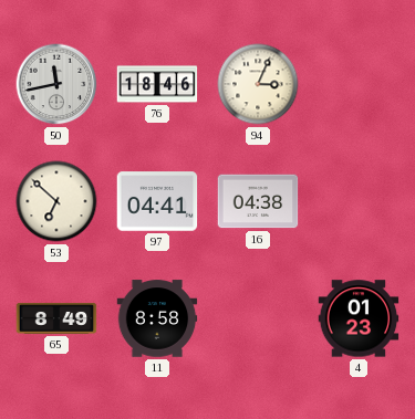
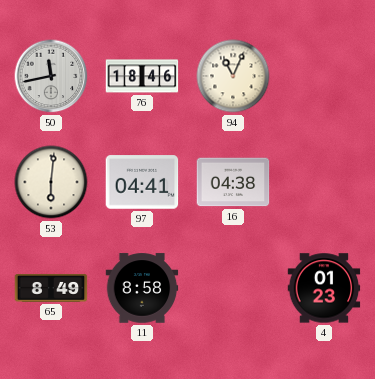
94: 3:04 -> 11:04
53: 6:52 -> 6:01
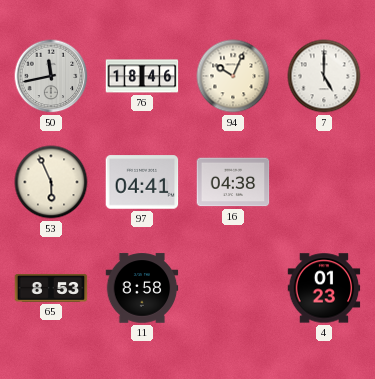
94: 11:04 -> 10:04
7: none -> 5:00
53: 6:01 -> 5:56
65: 8:49 -> 8:53
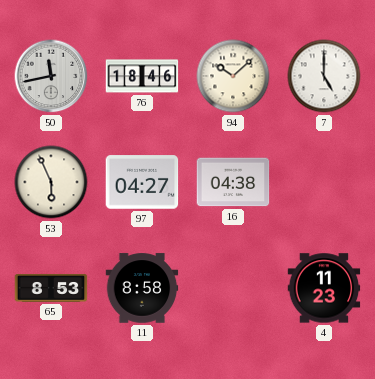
94: 10:04 -> 10:08
97: 04:41 -> 04:27
4: 01:23 -> 11:23
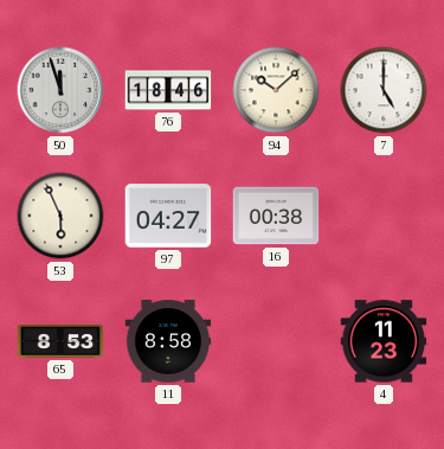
50: 11:43 -> 11:57
16: 04:38 -> 00:38
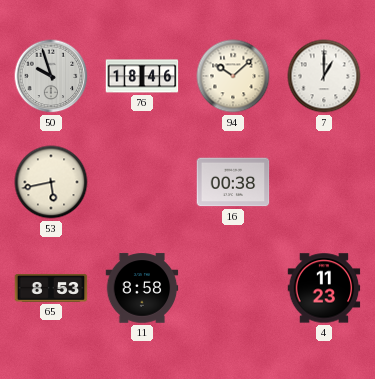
50: 11:57 -> 9:57
7: 5:00 -> 1:00
53: 5:56 -> 5:43
97: 04:27 -> none
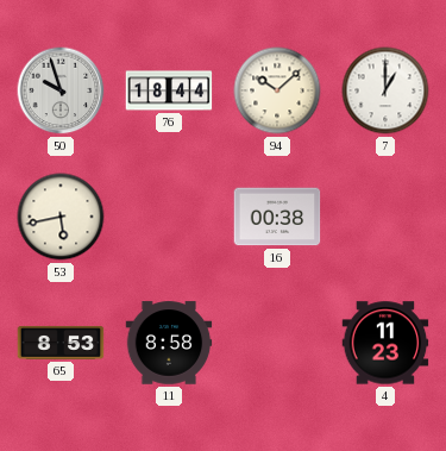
76: 18:46 -> 18:44
